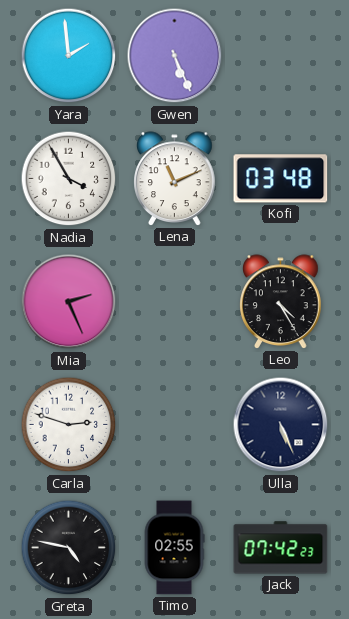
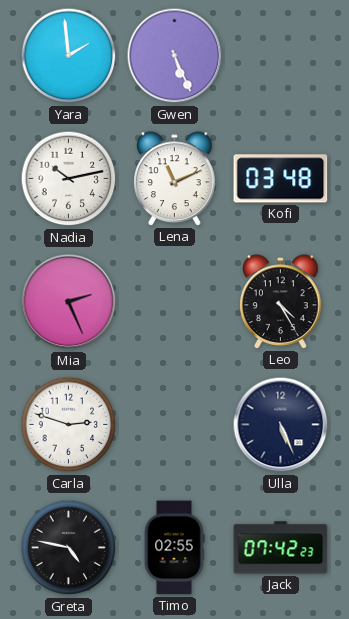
Nadia: 3:55 -> 10:13
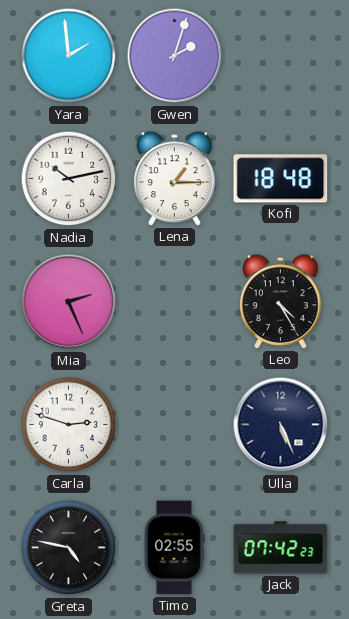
Gwen: 5:26 -> 2:03
Lena: 11:11 -> 1:15
Kofi: 03:48 -> 18:48
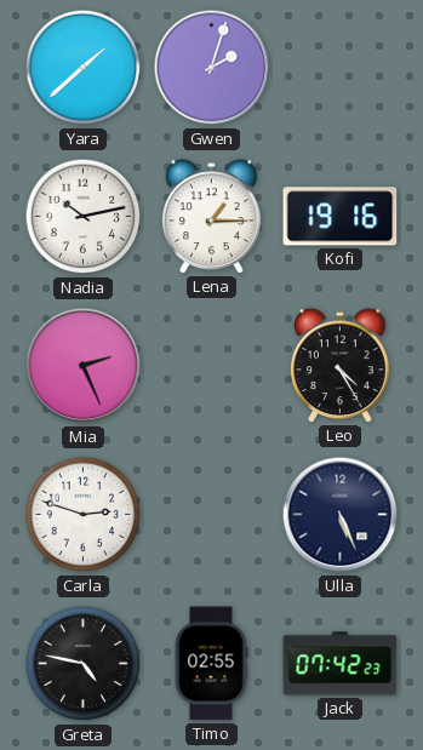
Yara: 1:59 -> 1:38
Kofi: 18:48 -> 19:16
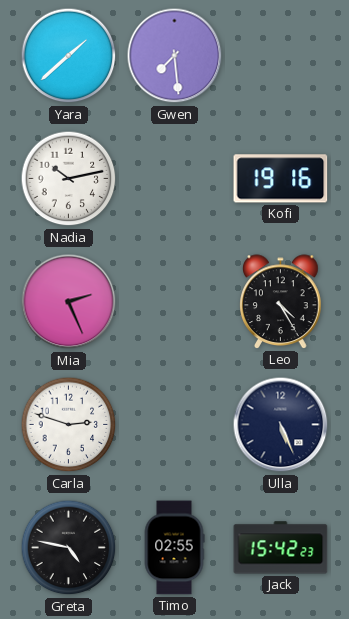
Gwen: 2:03 -> 7:29
Lena: 1:15 -> none
Jack: 07:42 -> 15:42
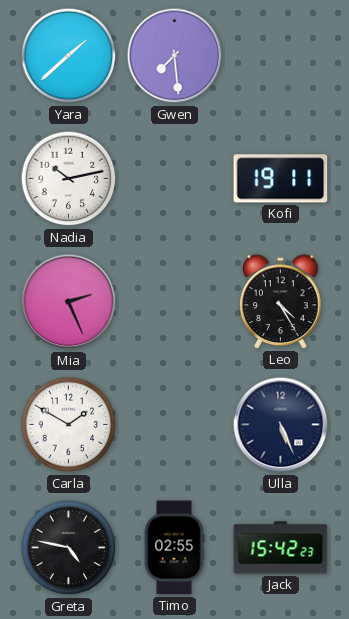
Kofi: 19:16 -> 19:11
Carla: 2:48 -> 1:50
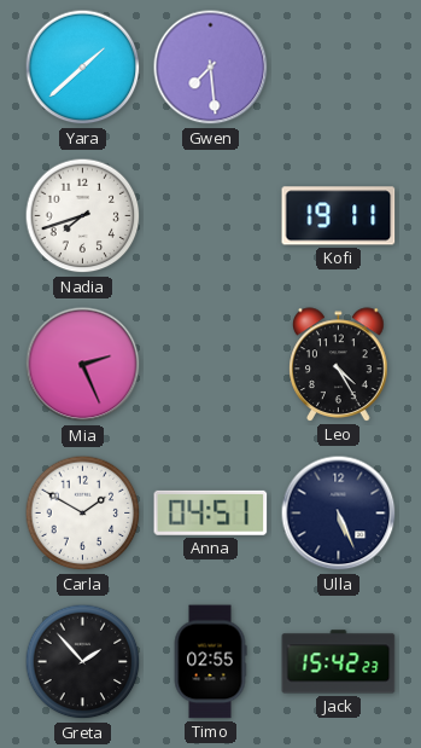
Nadia: 10:13 -> 7:42
Anna: none -> 04:51
Greta: 4:47 -> 1:53
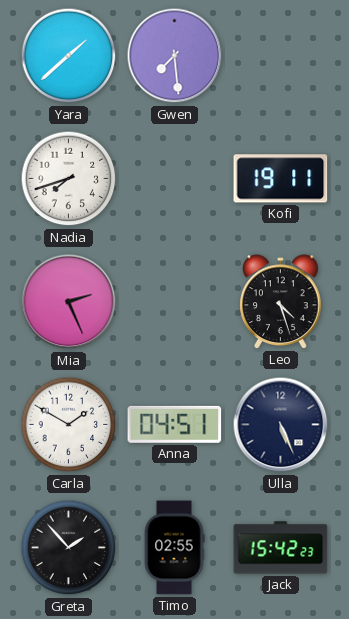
Leo: 4:25 -> 4:27
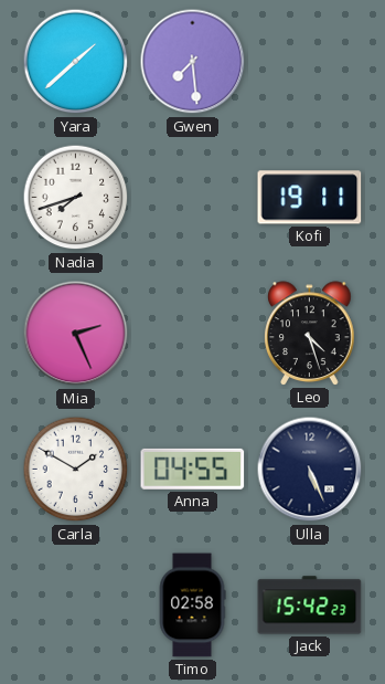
Anna: 04:51 -> 04:55
Greta: 1:53 -> none
Timo: 02:55 -> 02:58
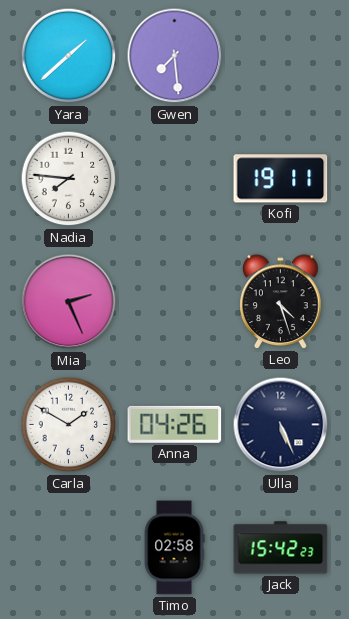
Nadia: 7:42 -> 7:46
Anna: 04:55 -> 04:26
